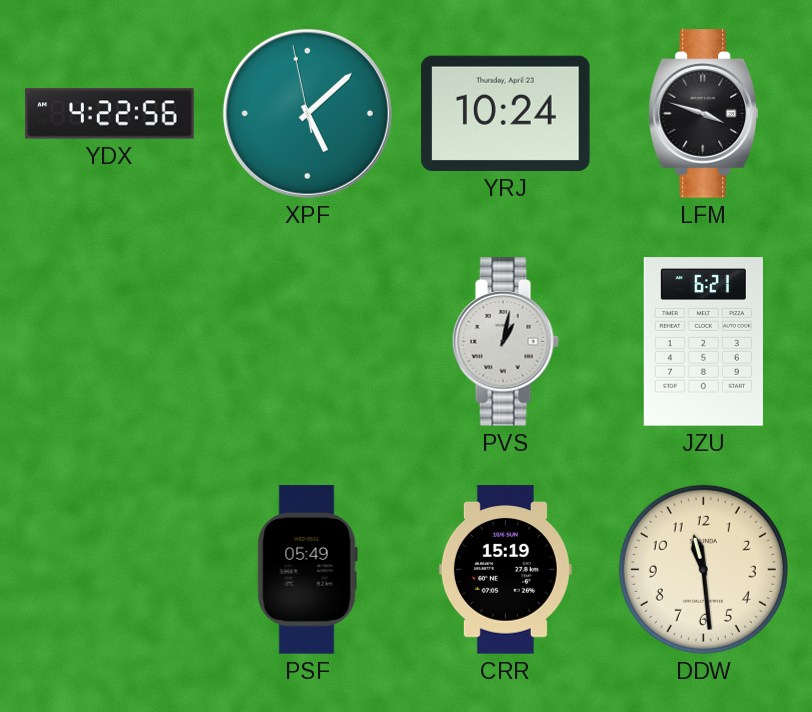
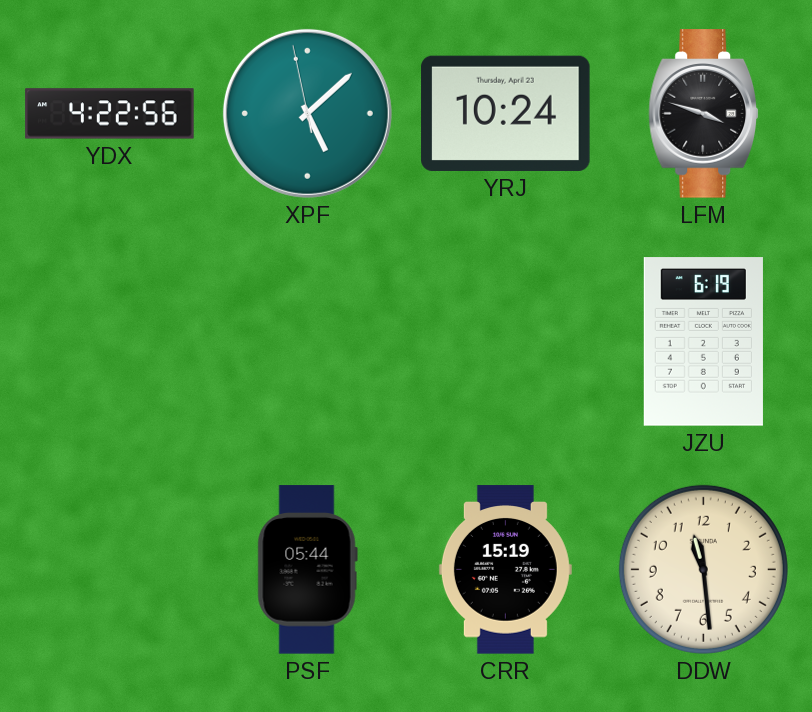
PVS: 1:02 -> none
JZU: 6:21 -> 6:19
PSF: 05:49 -> 05:44
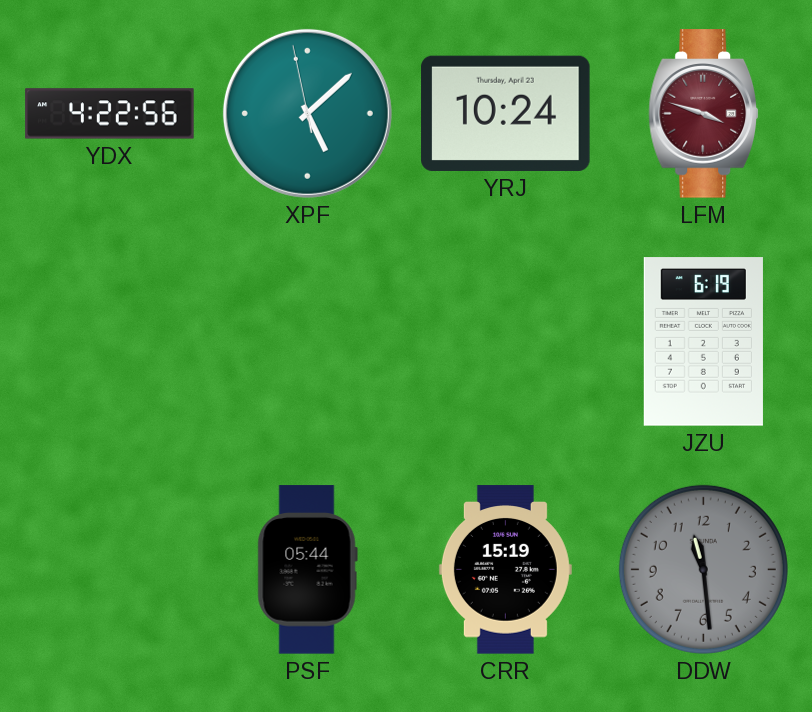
LFM dial: black -> burgundy
DDW dial: cream -> grey
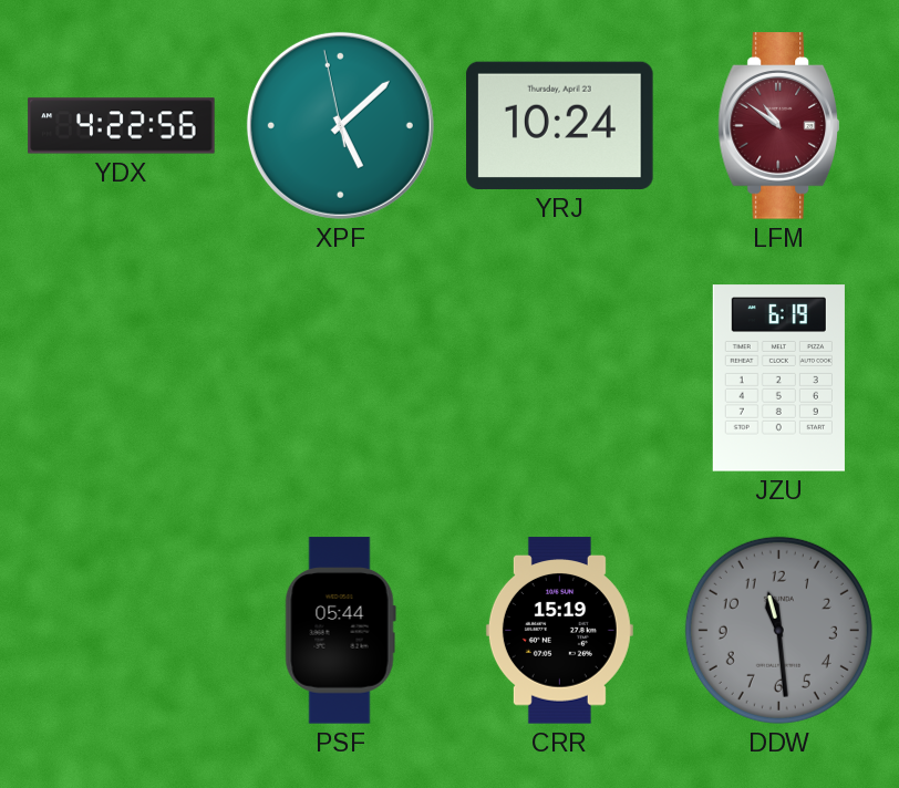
LFM: 3:48 -> 10:51
